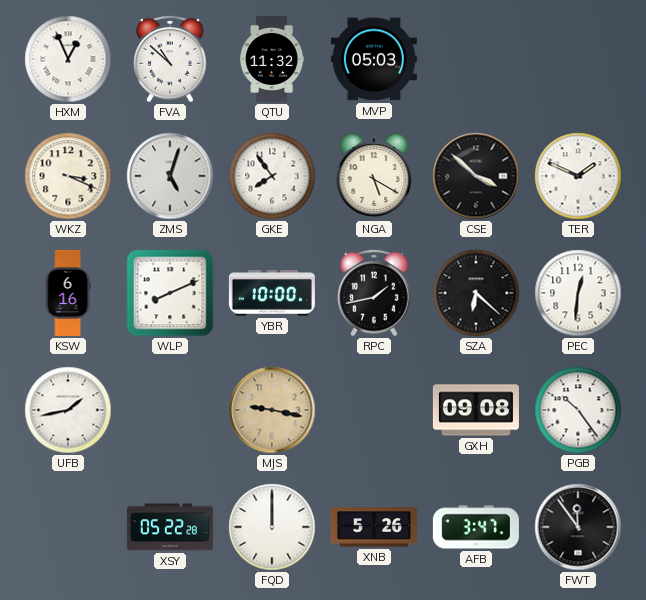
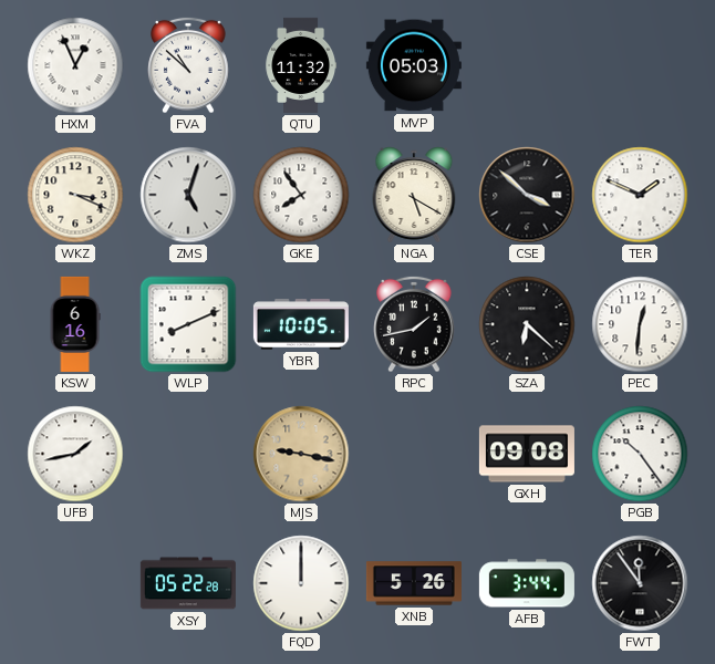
YBR: 10:00 -> 10:05
AFB: 3:47 -> 3:44
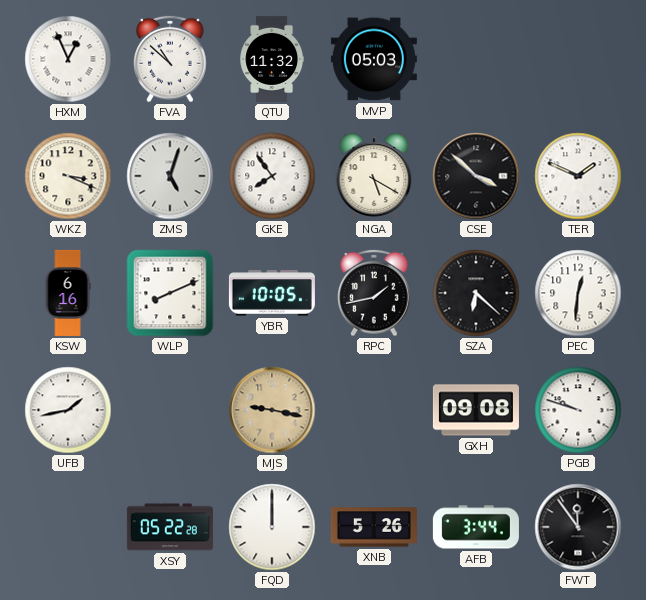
PGB: 10:24 -> 9:48
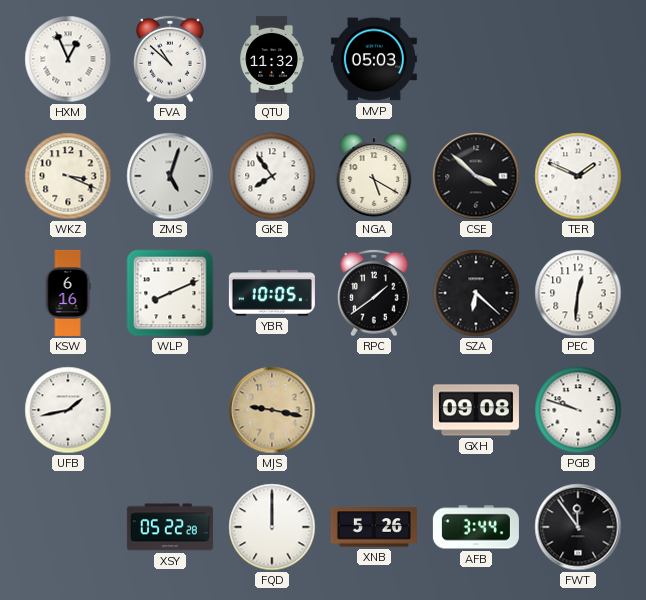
RPC: 1:43 -> 1:39
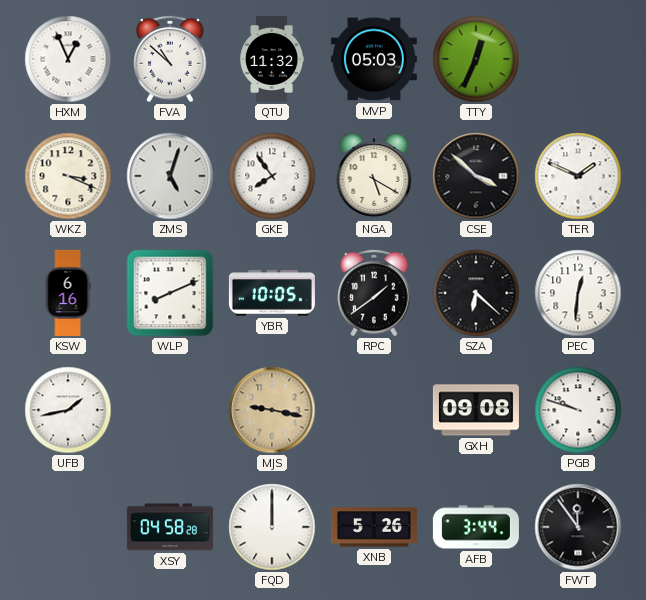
TTY: none -> 12:34
XSY: 05:22 -> 04:58
